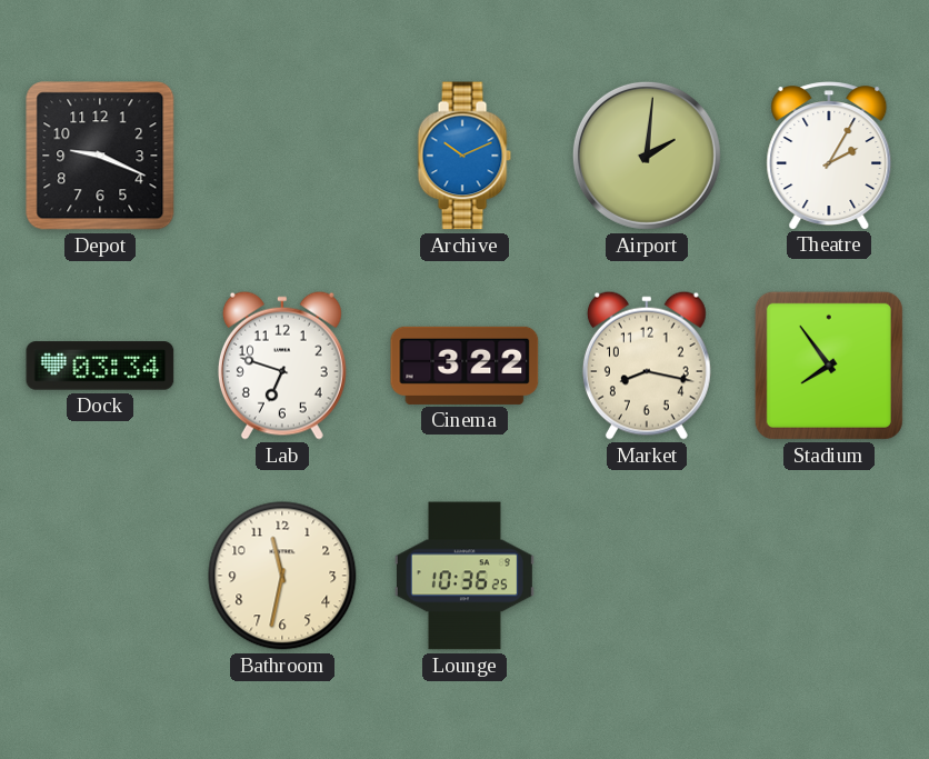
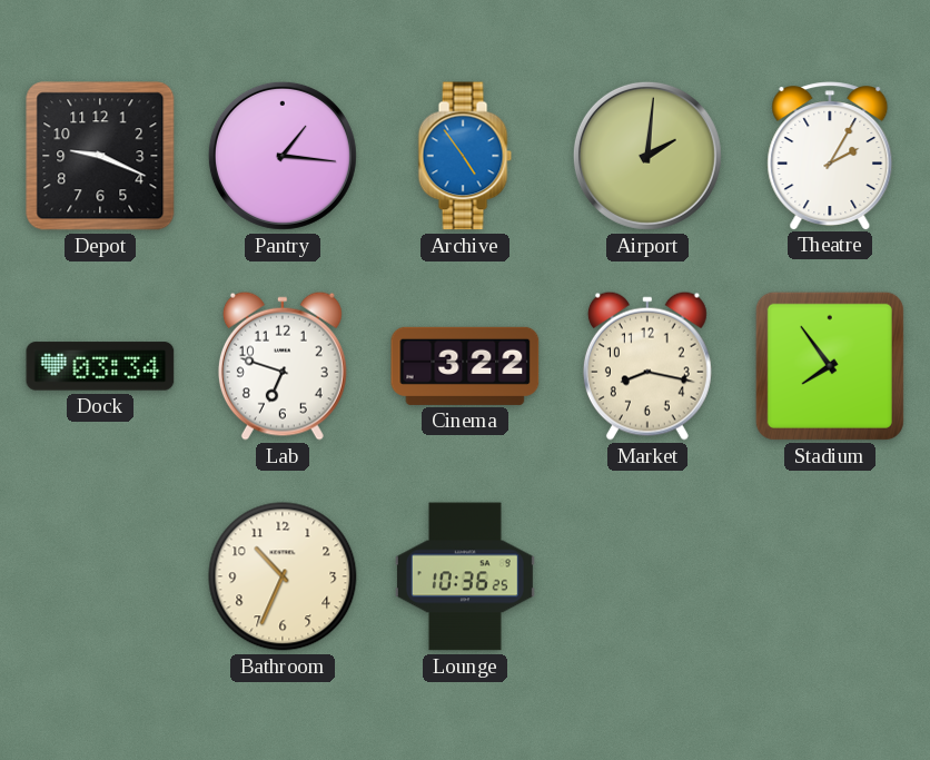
Pantry: none -> 1:16
Archive: 10:11 -> 4:54
Bathroom: 11:32 -> 10:34
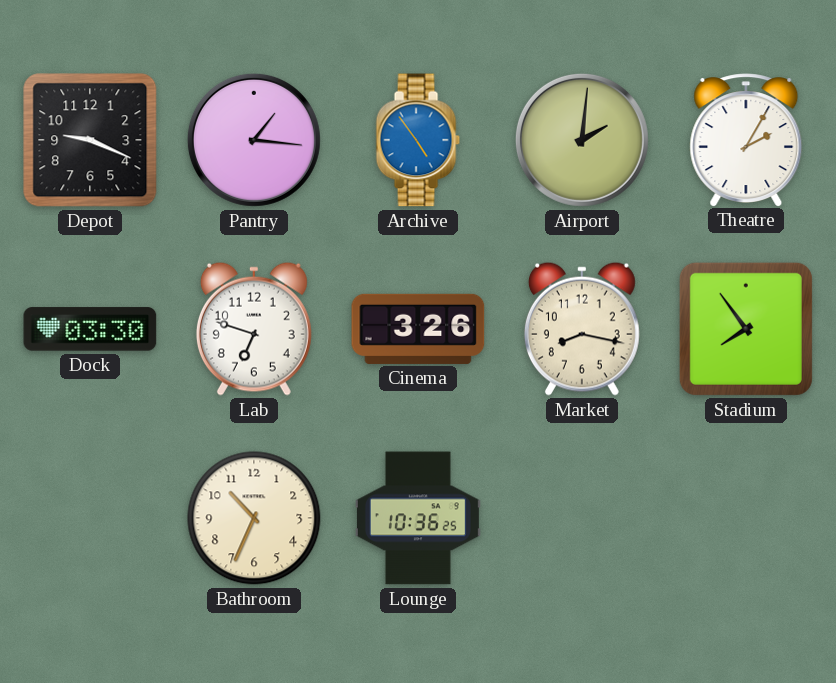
Dock: 03:34 -> 03:30
Cinema: 3:22 -> 3:26
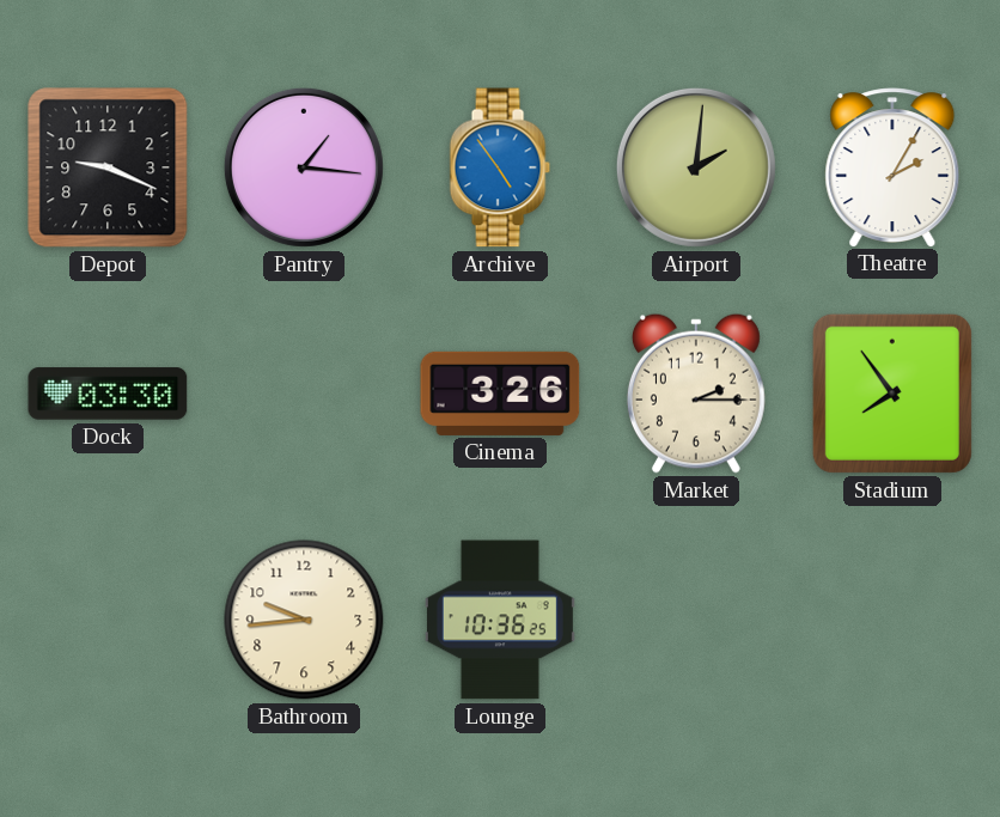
Lab: 6:48 -> none
Market: 8:17 -> 2:15
Bathroom: 10:34 -> 9:44
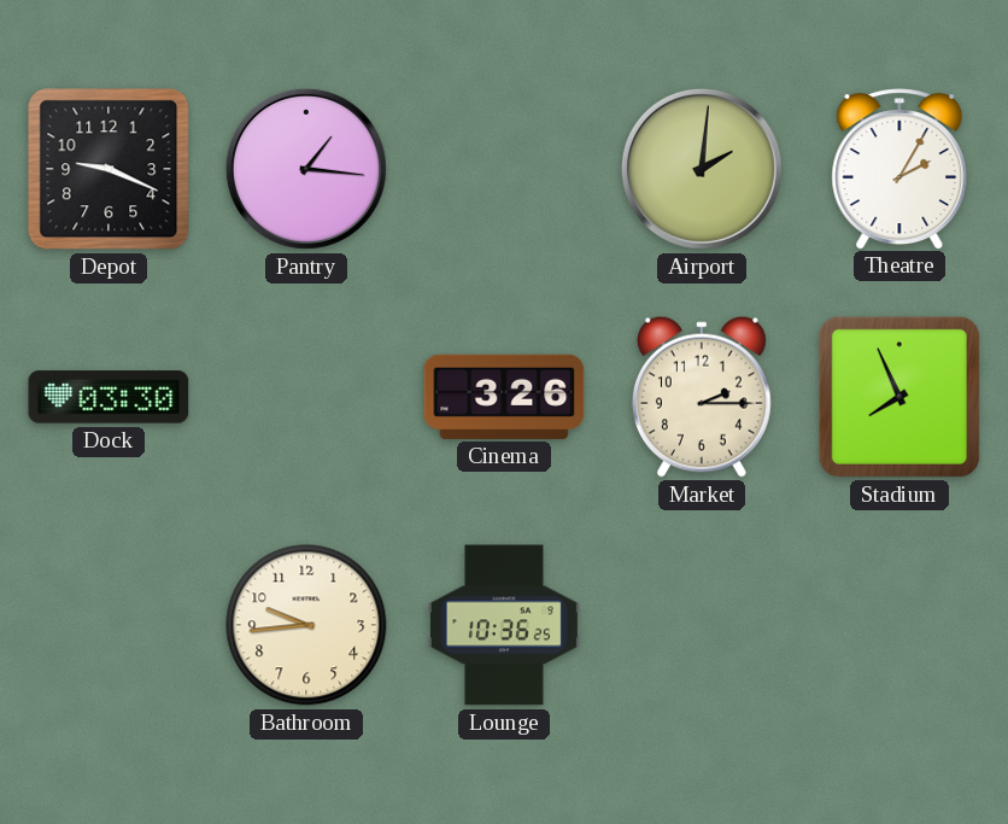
Archive: 4:54 -> none
Stadium: 7:54 -> 7:56
